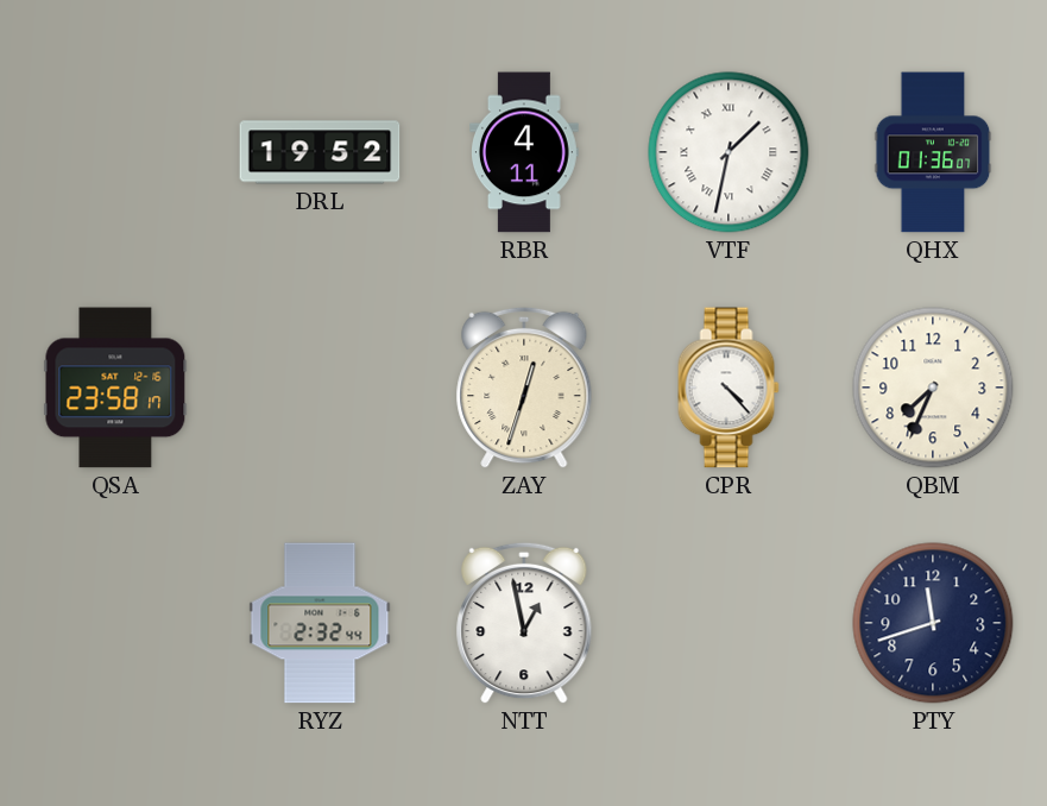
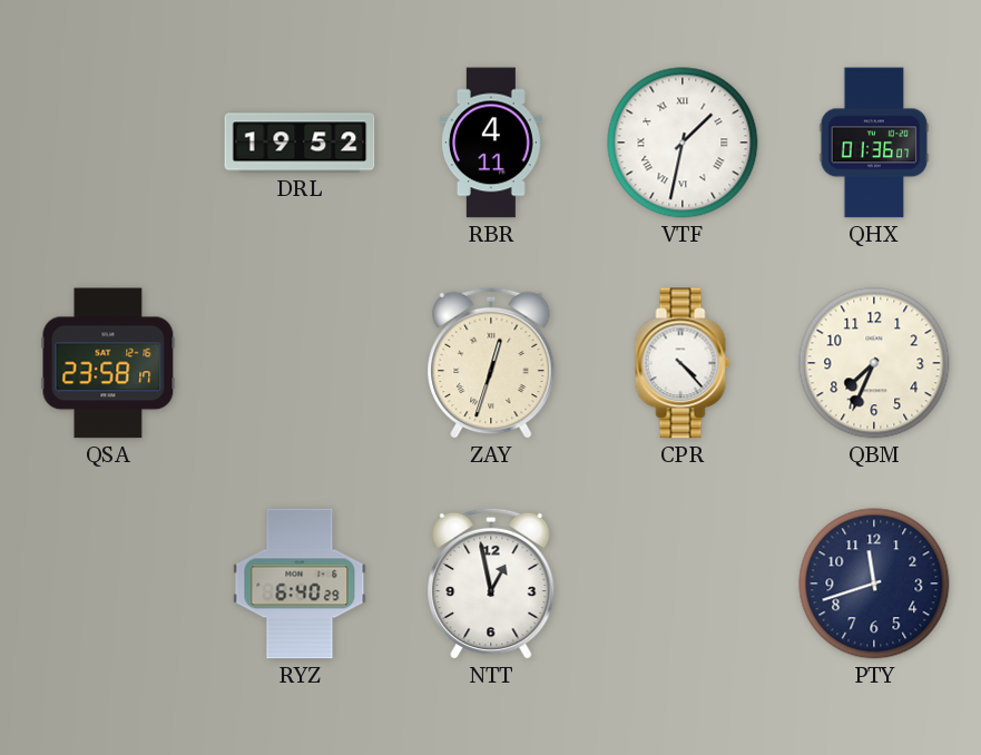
RYZ: 2:32 -> 6:40
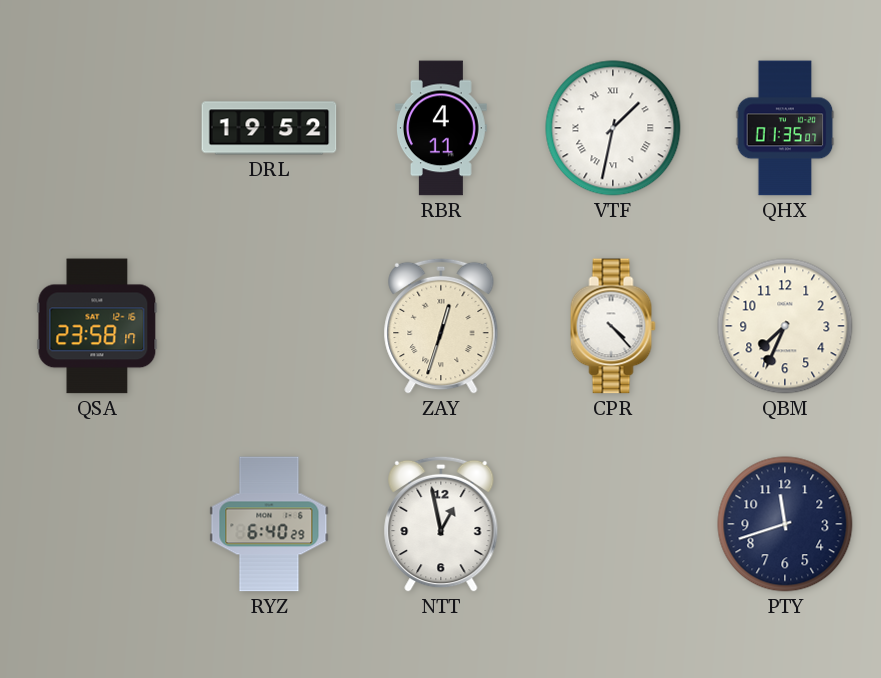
QHX: 01:36 -> 01:35
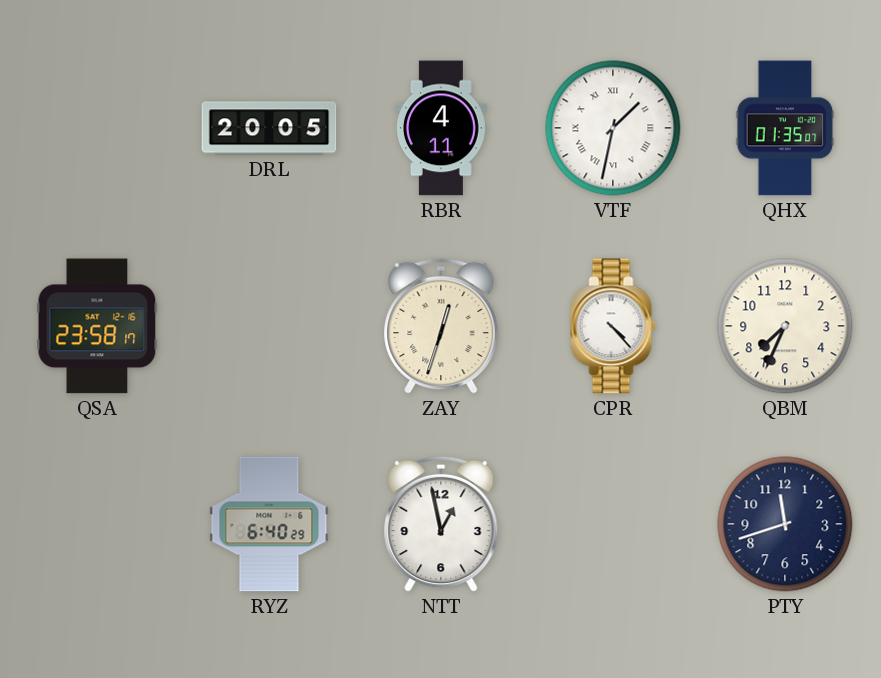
DRL: 19:52 -> 20:05
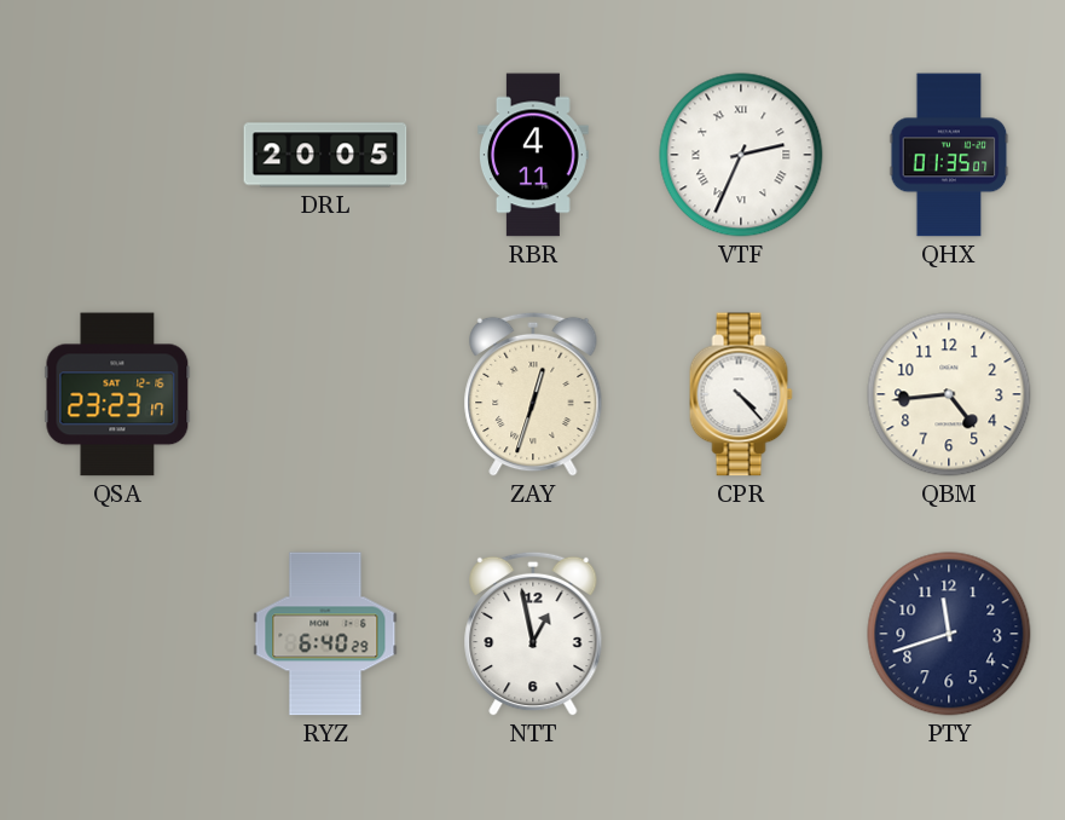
VTF: 1:32 -> 2:34
QSA: 23:58 -> 23:23
QBM: 7:34 -> 4:44
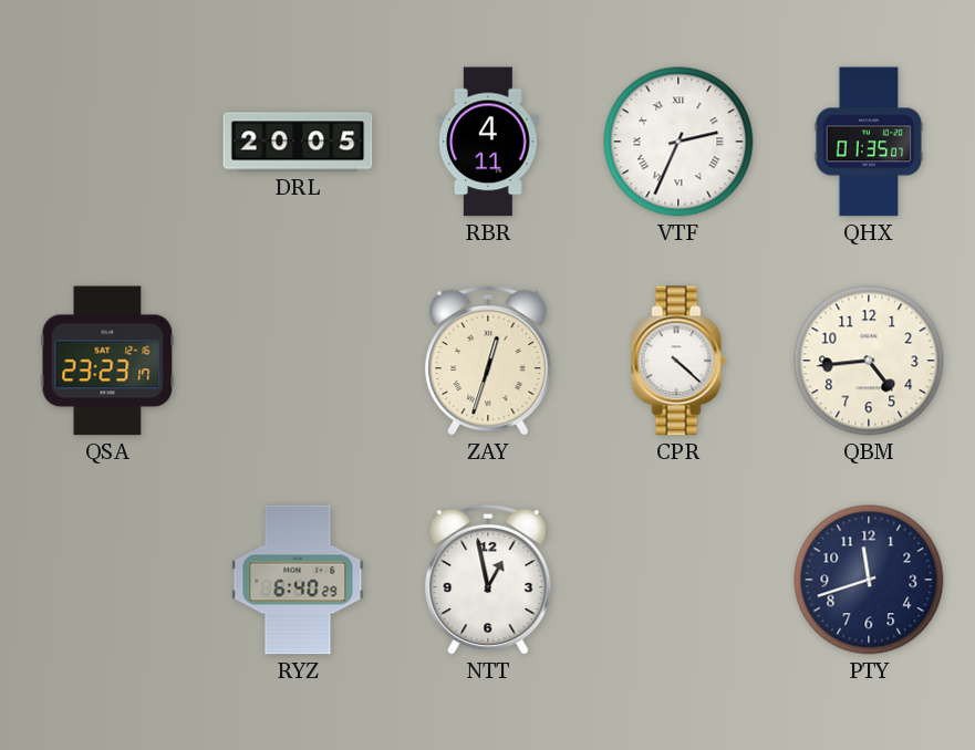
CPR: 4:23 -> 4:22
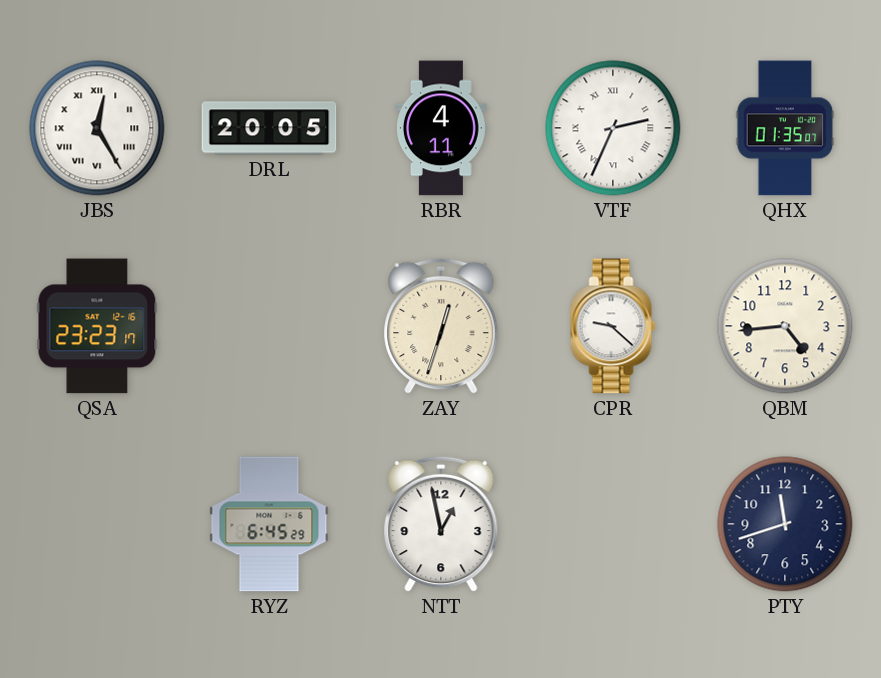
JBS: none -> 12:25
CPR: 4:22 -> 9:22
RYZ: 6:40 -> 6:45
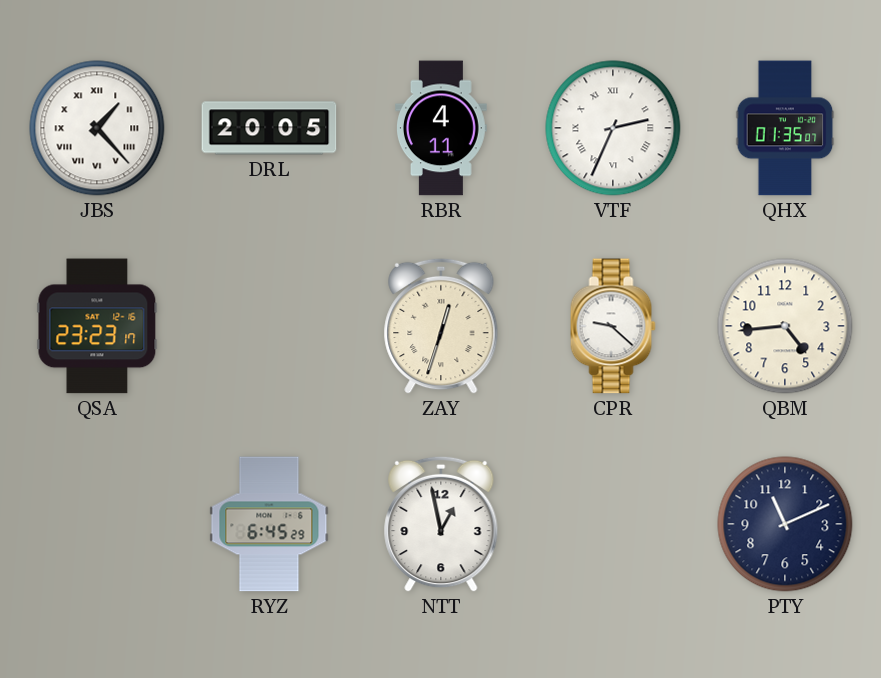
JBS: 12:25 -> 1:23
PTY: 11:42 -> 11:11
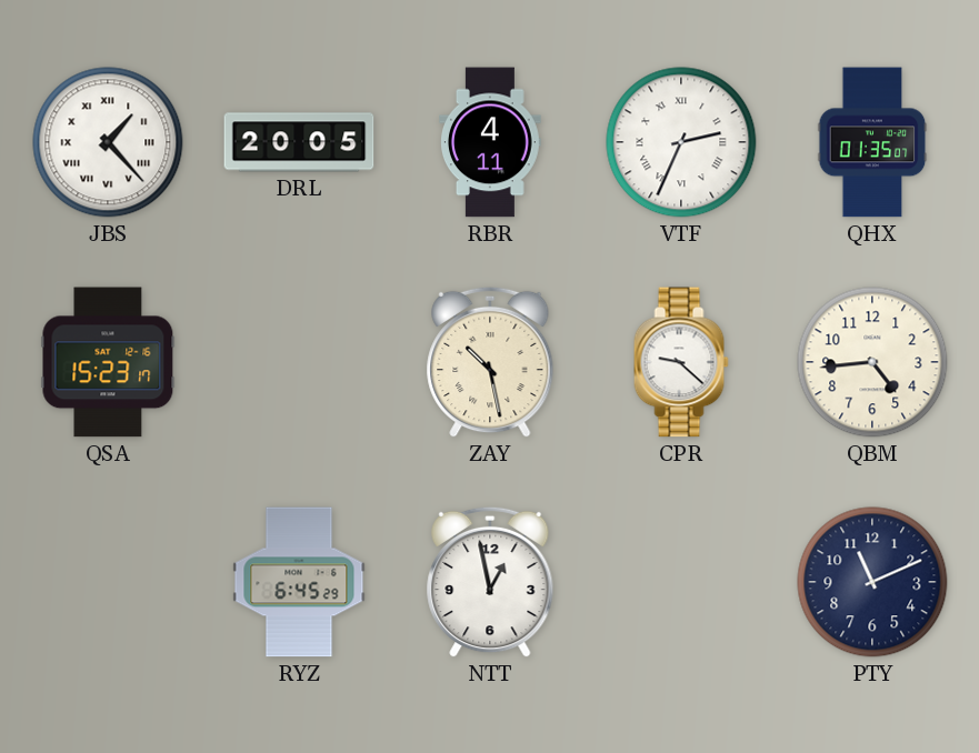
QSA: 23:23 -> 15:23
ZAY: 12:33 -> 10:28
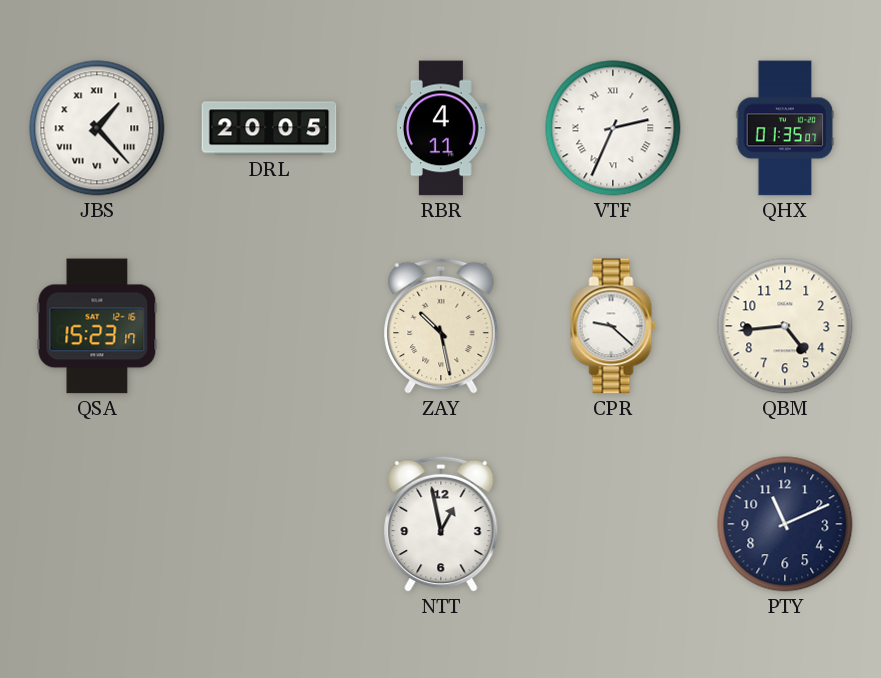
RYZ: 6:45 -> none
